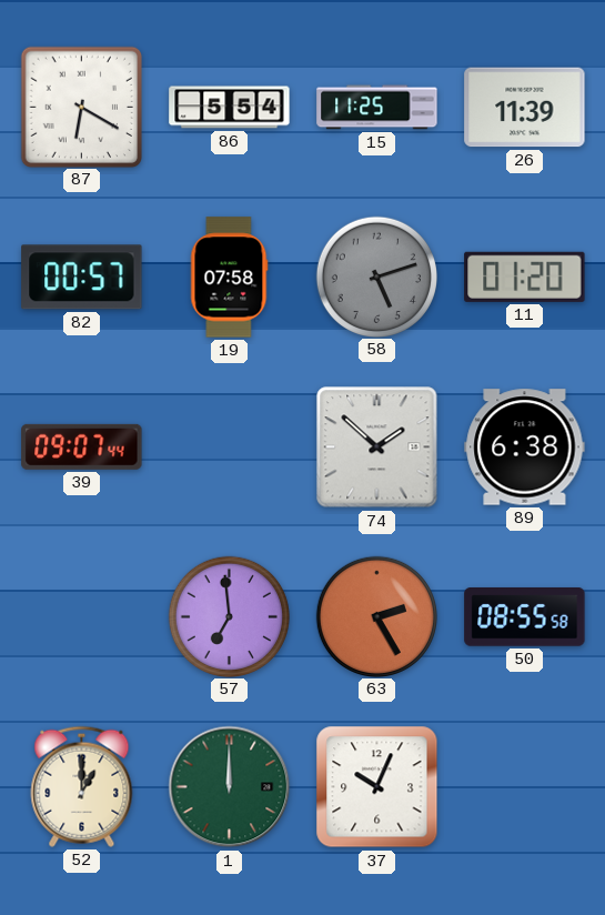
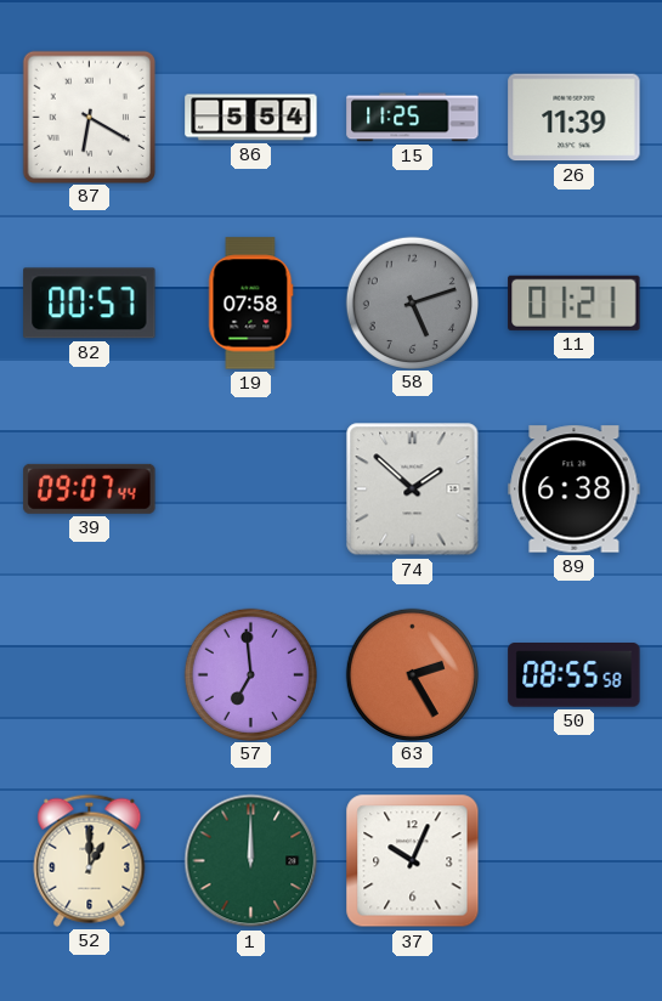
11: 01:20 -> 01:21
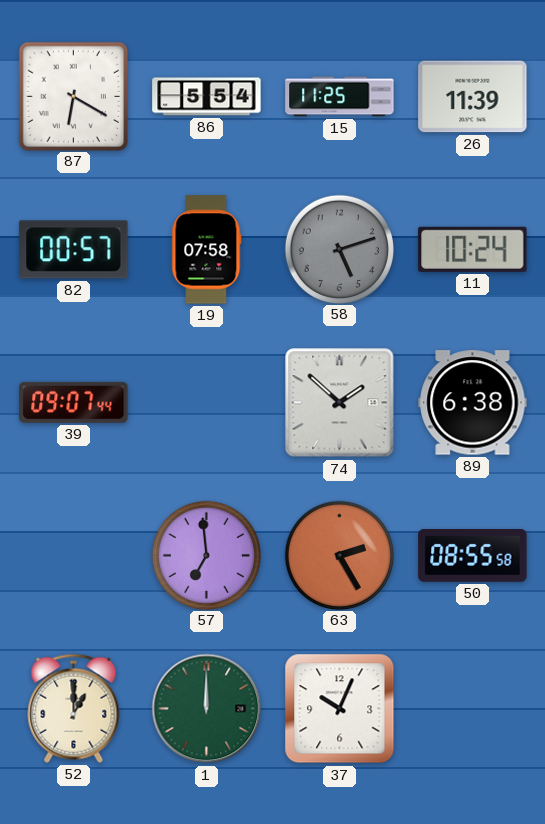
11: 01:21 -> 10:24
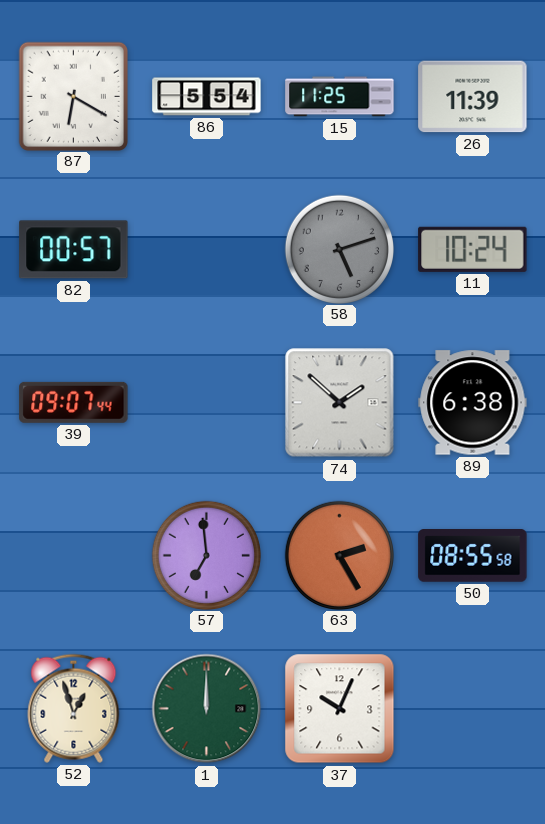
19: 07:58 -> none
52: 1:00 -> 12:57
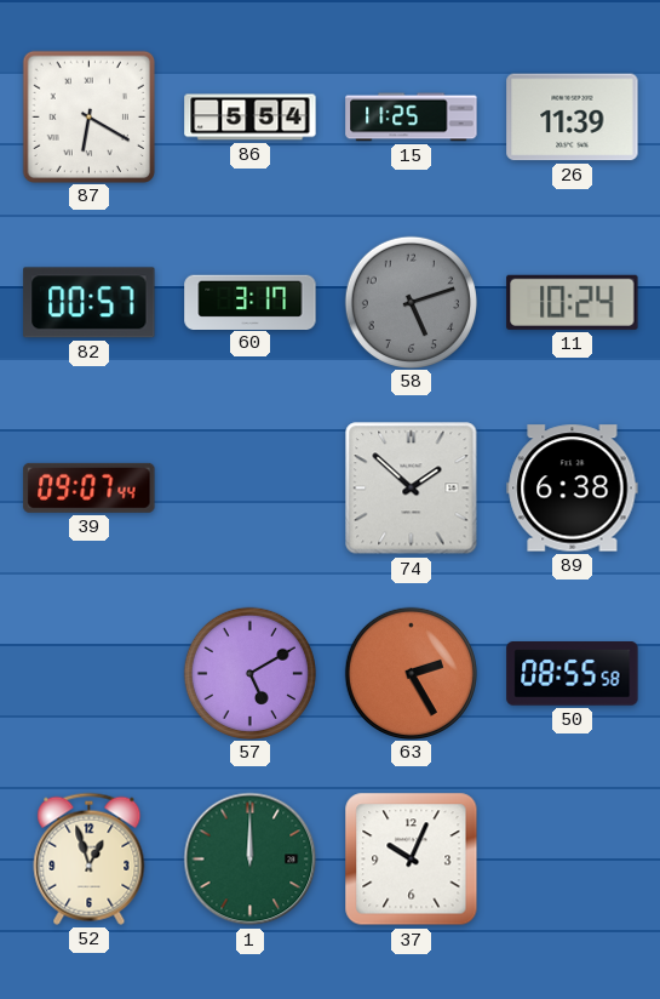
60: none -> 3:17
57: 6:59 -> 5:10
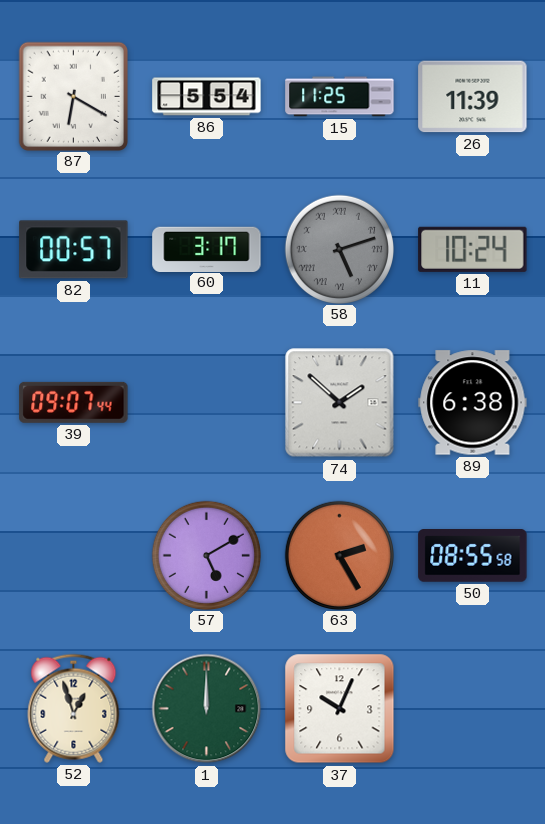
58 numerals: Arabic -> Roman
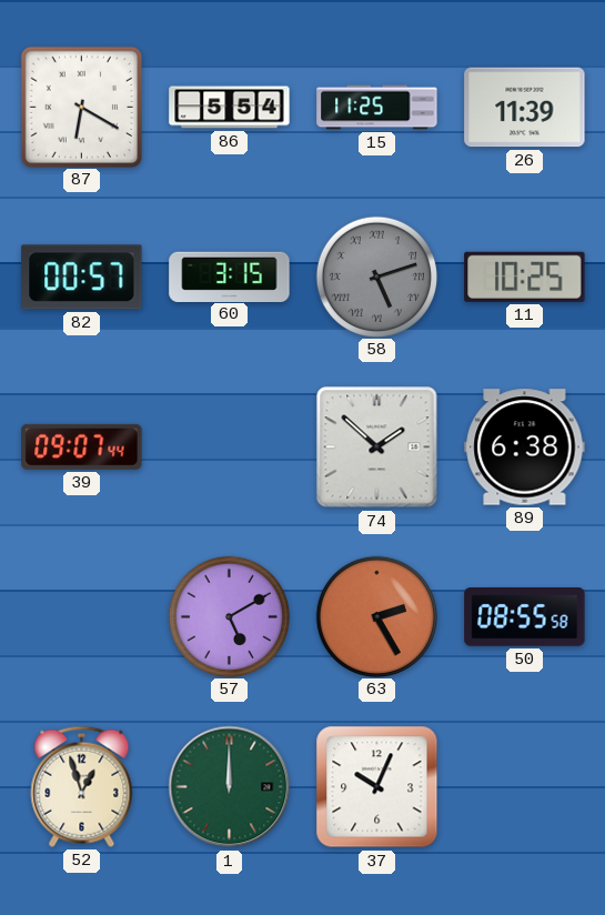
60: 3:17 -> 3:15
11: 10:24 -> 10:25
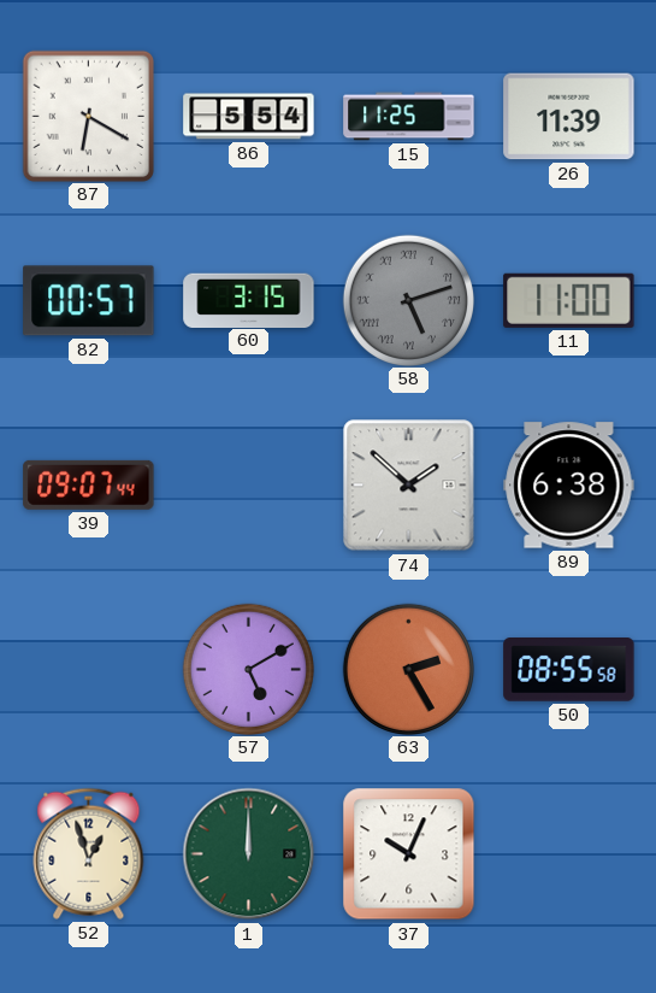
11: 10:25 -> 11:00
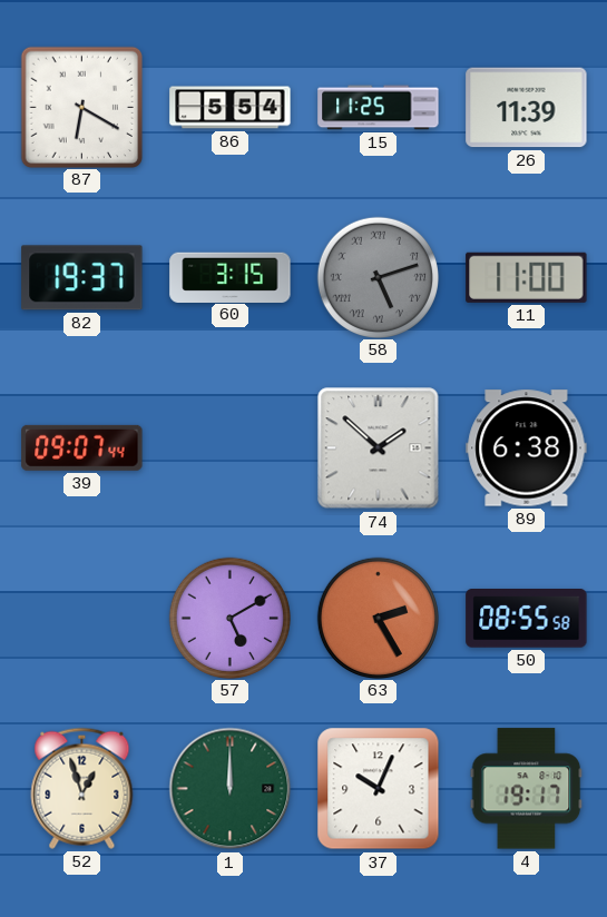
82: 00:57 -> 19:37
4: none -> 19:17
